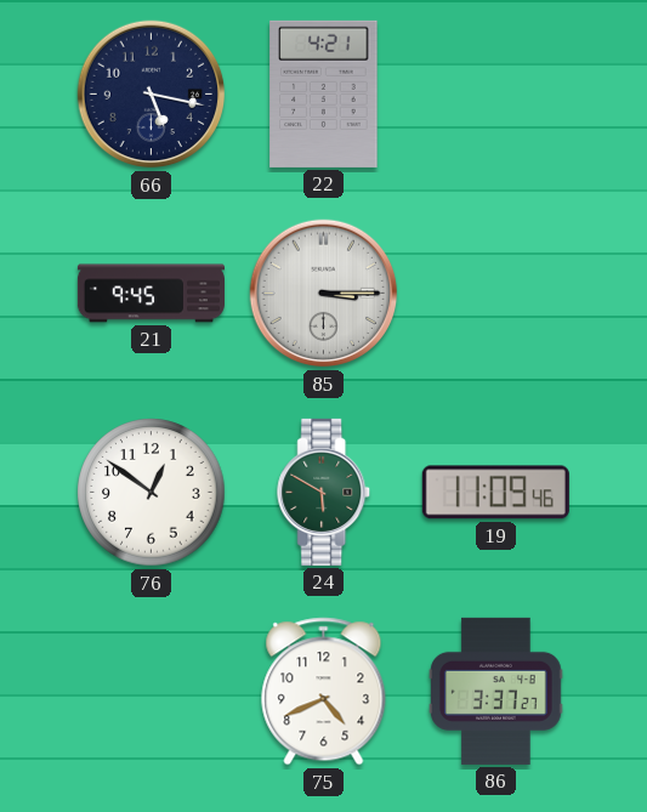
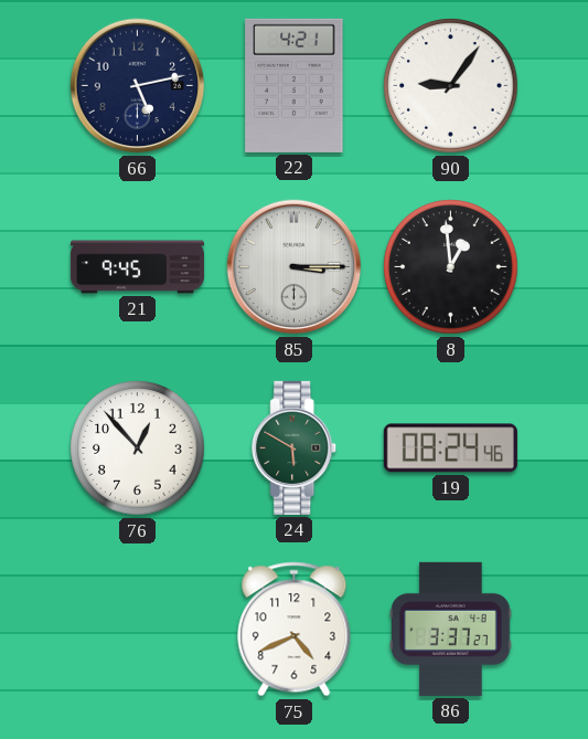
66: 5:17 -> 5:13
90: none -> 9:06
8: none -> 12:59
76: 12:51 -> 12:53
19: 11:09 -> 08:24
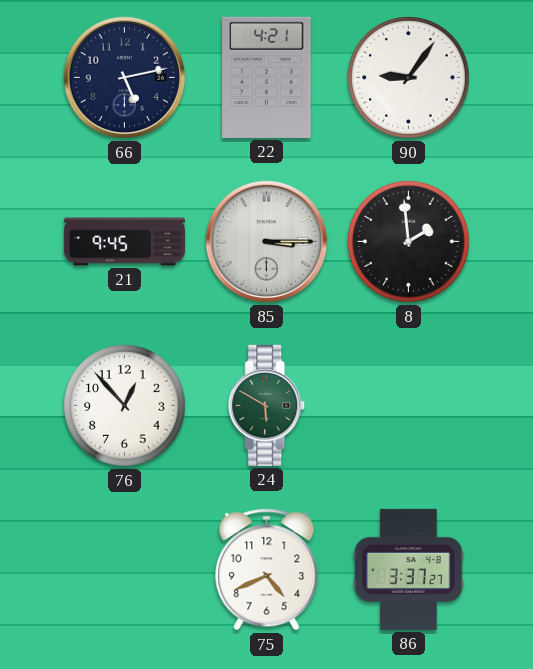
8: 12:59 -> 1:59
19: 08:24 -> none
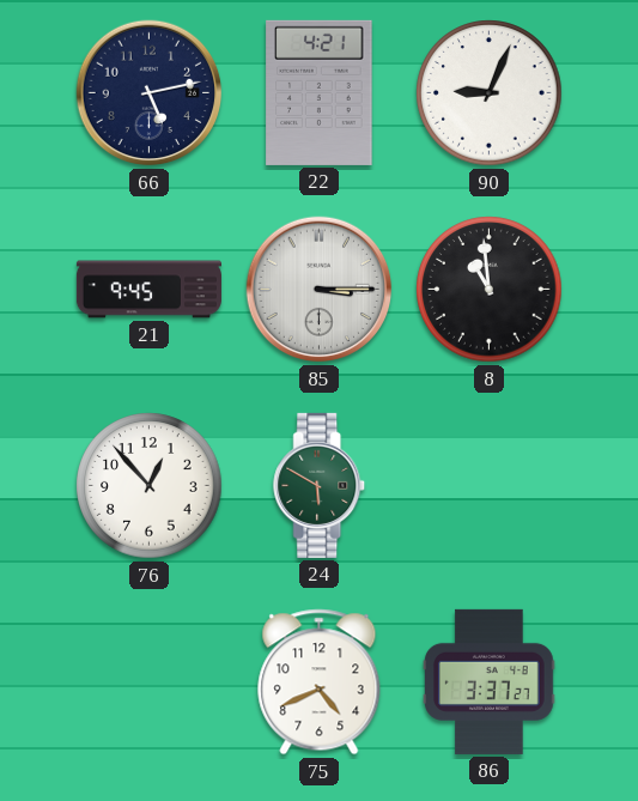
90: 9:06 -> 9:04
8: 1:59 -> 10:59
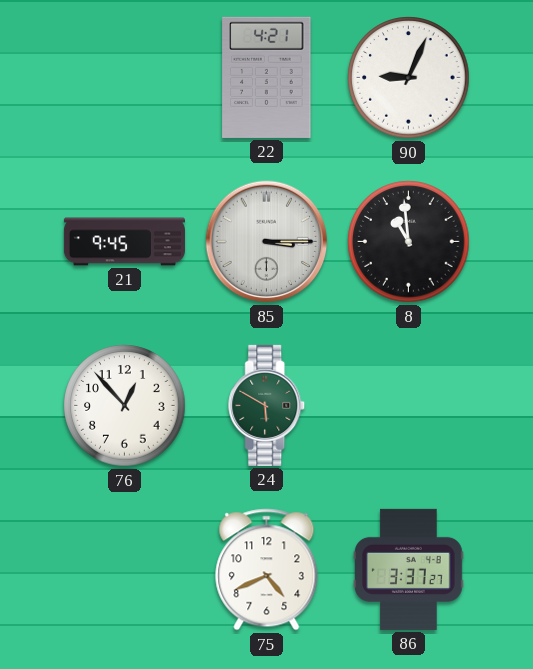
66: 5:13 -> none
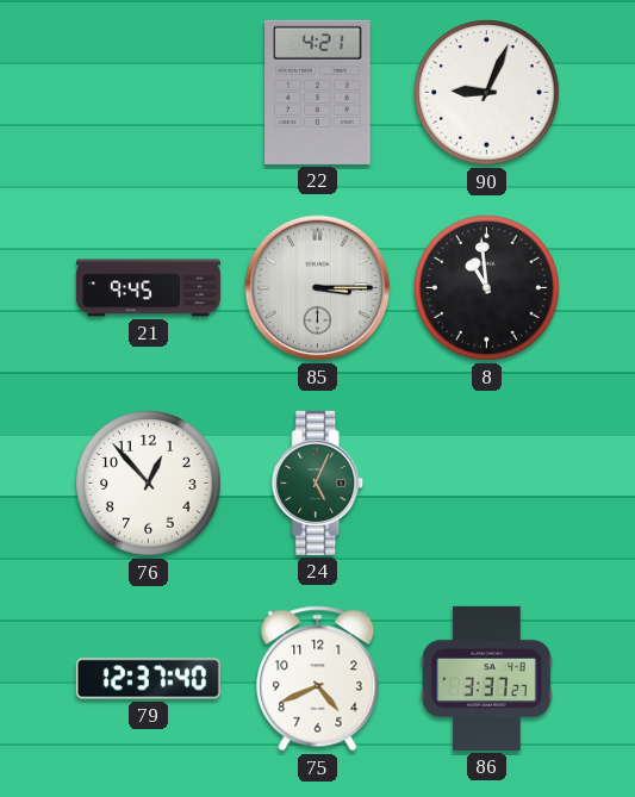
24: 5:50 -> 5:04
79: none -> 12:37
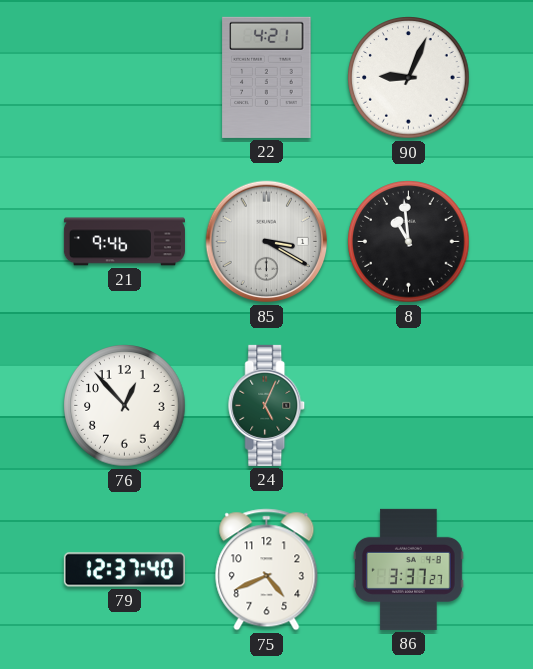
21: 9:45 -> 9:46
85: 3:15 -> 3:20
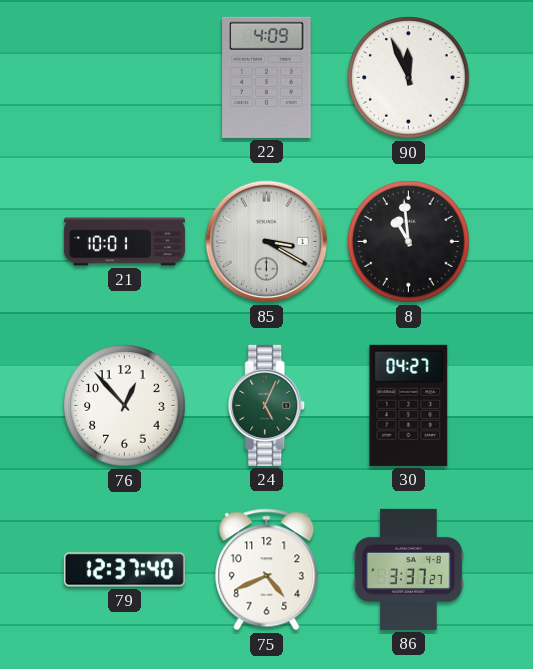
22: 4:21 -> 4:09
90: 9:04 -> 11:56
21: 9:46 -> 10:01
30: none -> 04:27
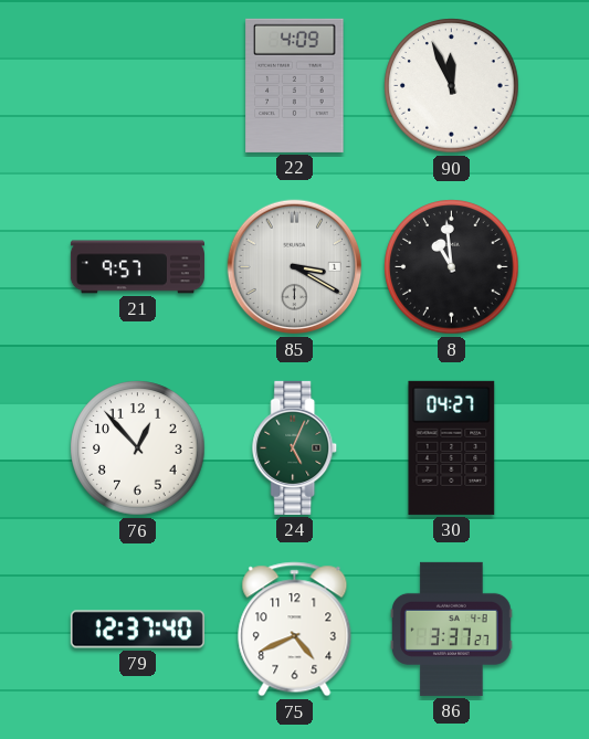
21: 10:01 -> 9:57
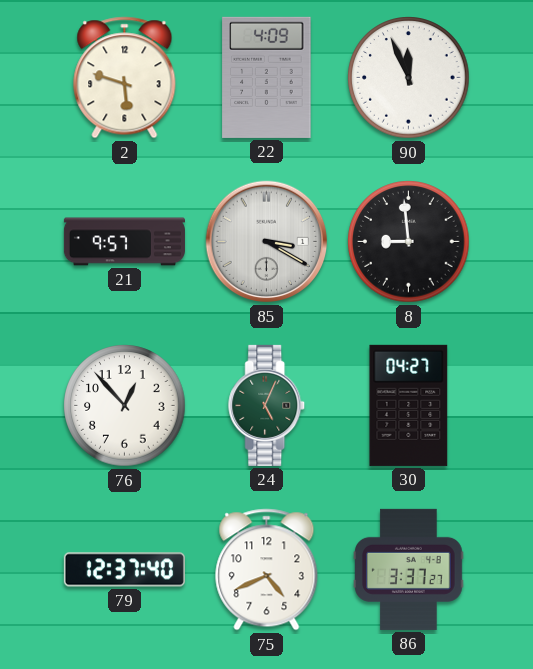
2: none -> 5:48
8: 10:59 -> 8:59
